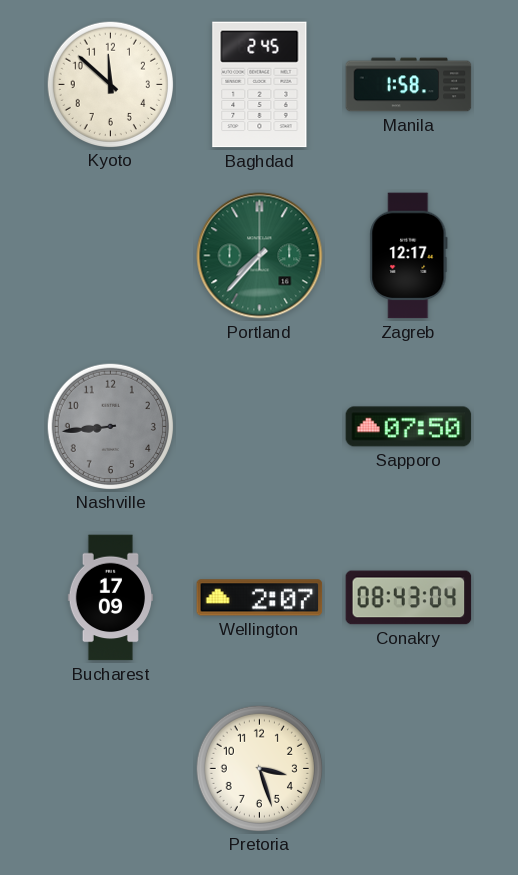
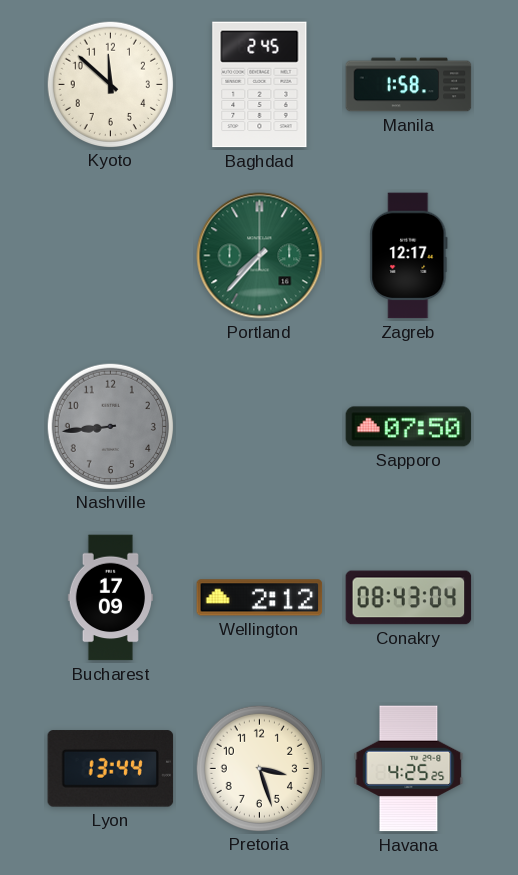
Wellington: 2:07 -> 2:12
Lyon: none -> 13:44
Havana: none -> 4:25
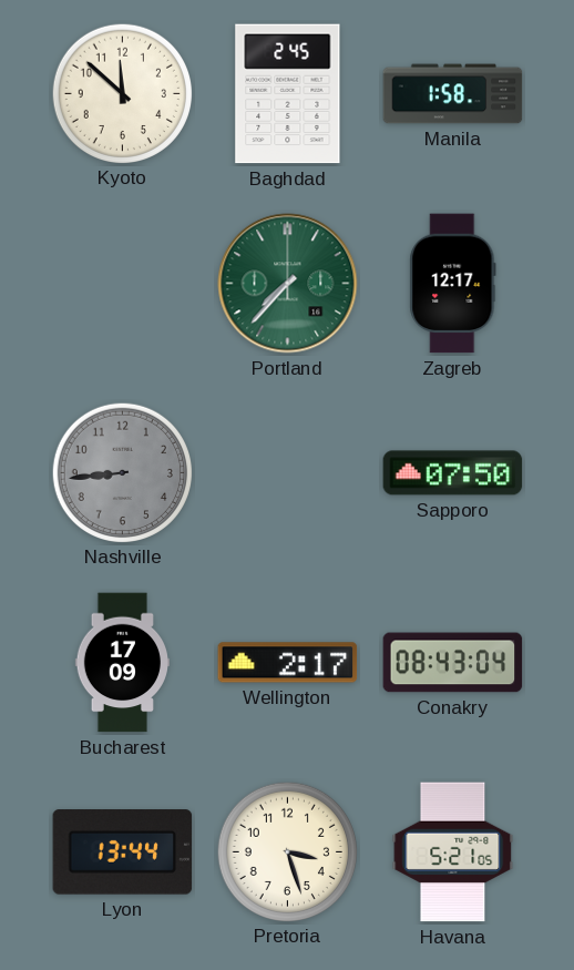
Wellington: 2:12 -> 2:17
Havana: 4:25 -> 5:21
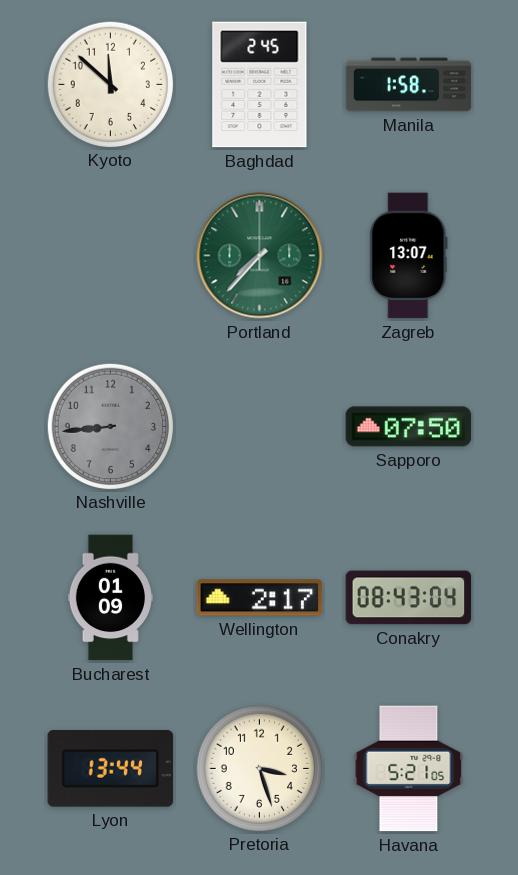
Zagreb: 12:17 -> 13:07
Bucharest: 17:09 -> 01:09
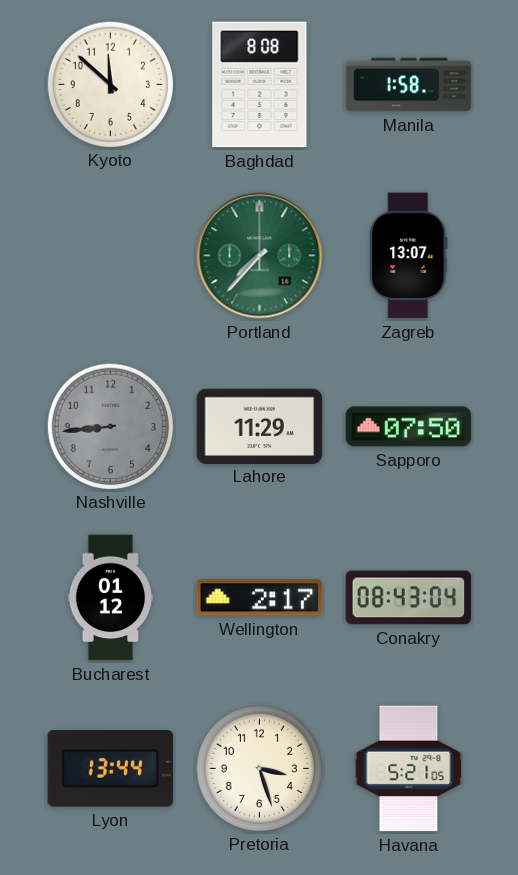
Baghdad: 2:45 -> 8:08
Lahore: none -> 11:29
Bucharest: 01:09 -> 01:12
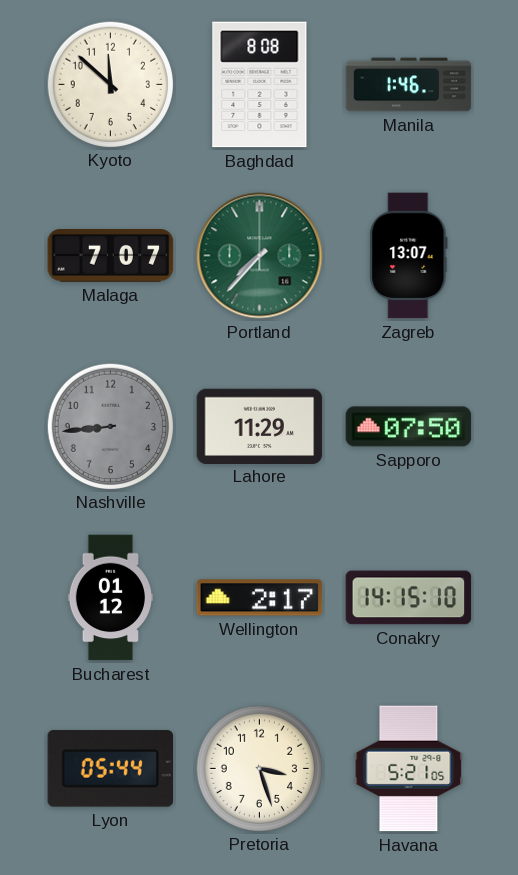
Manila: 1:58 -> 1:46
Malaga: none -> 7:07
Conakry: 08:43 -> 14:15
Lyon: 13:44 -> 05:44
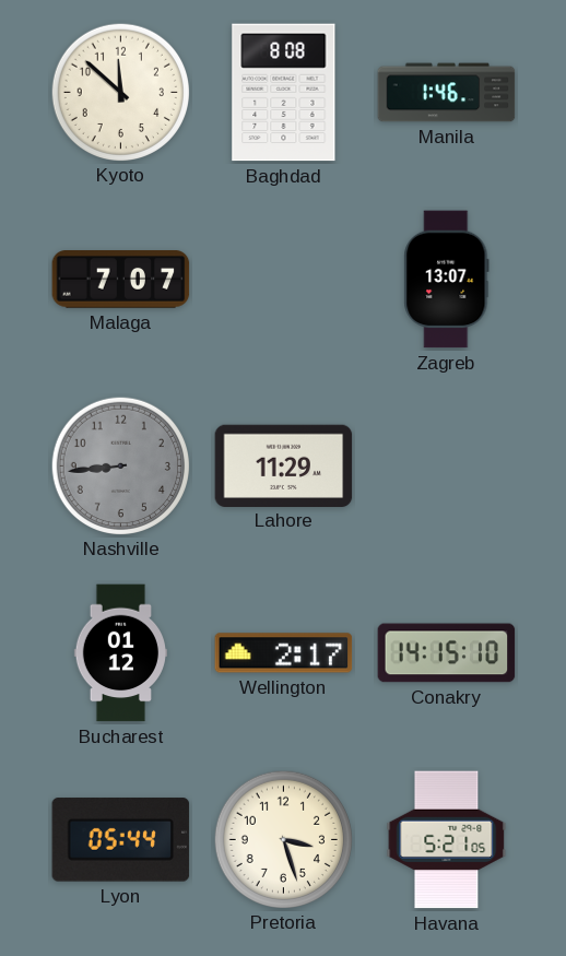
Portland: 7:37 -> none
Sapporo: 07:50 -> none
